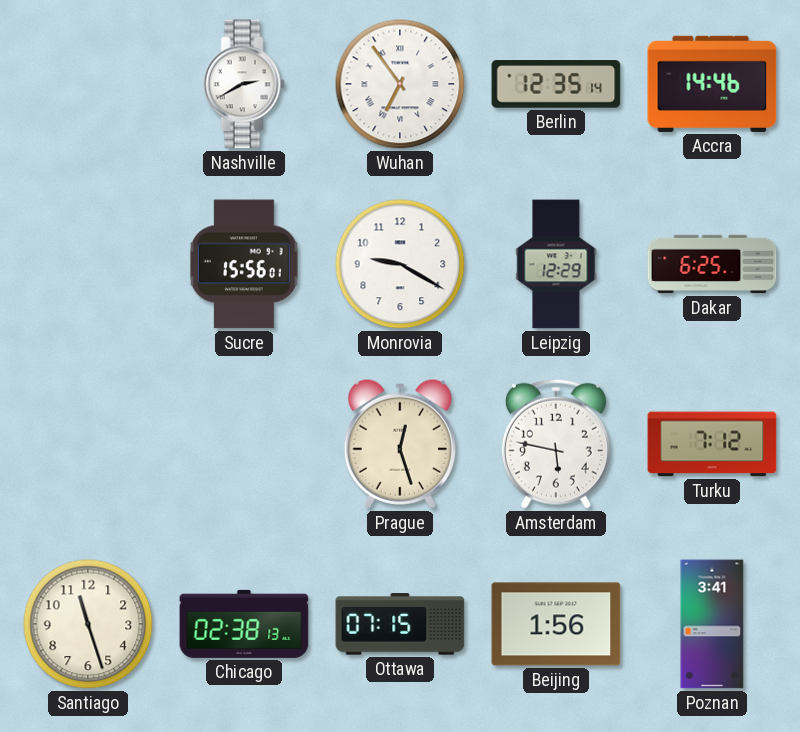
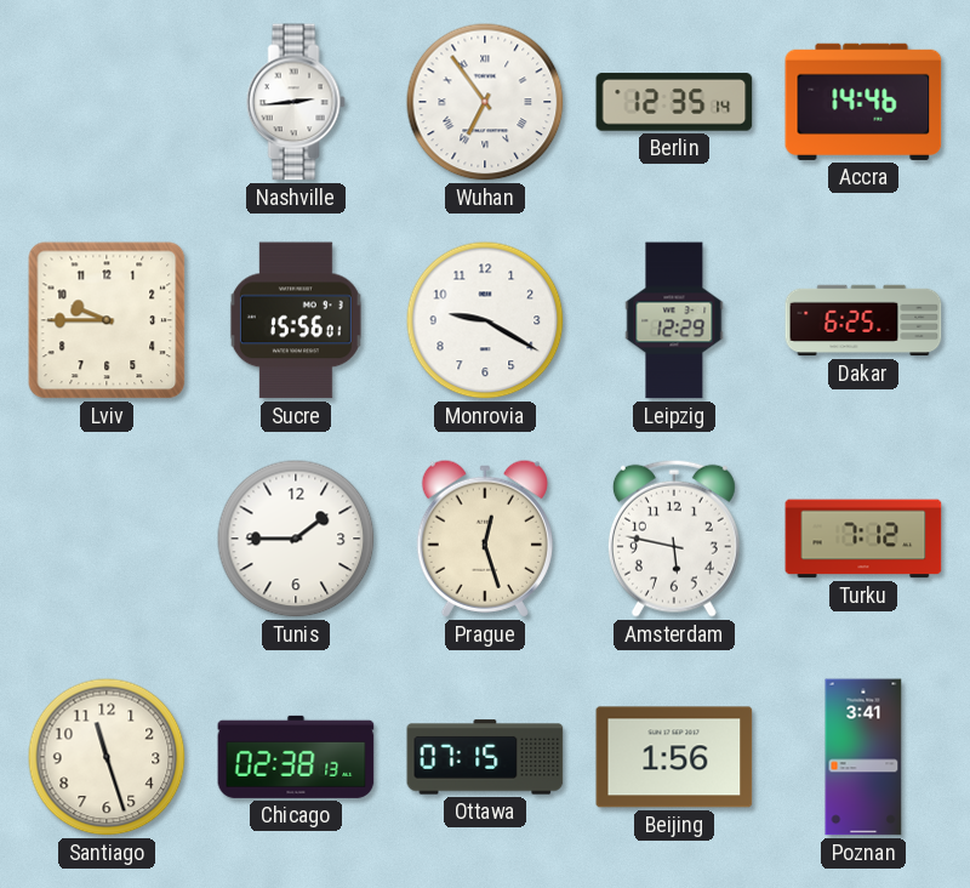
Nashville: 2:40 -> 2:44
Lviv: none -> 9:45
Tunis: none -> 1:45
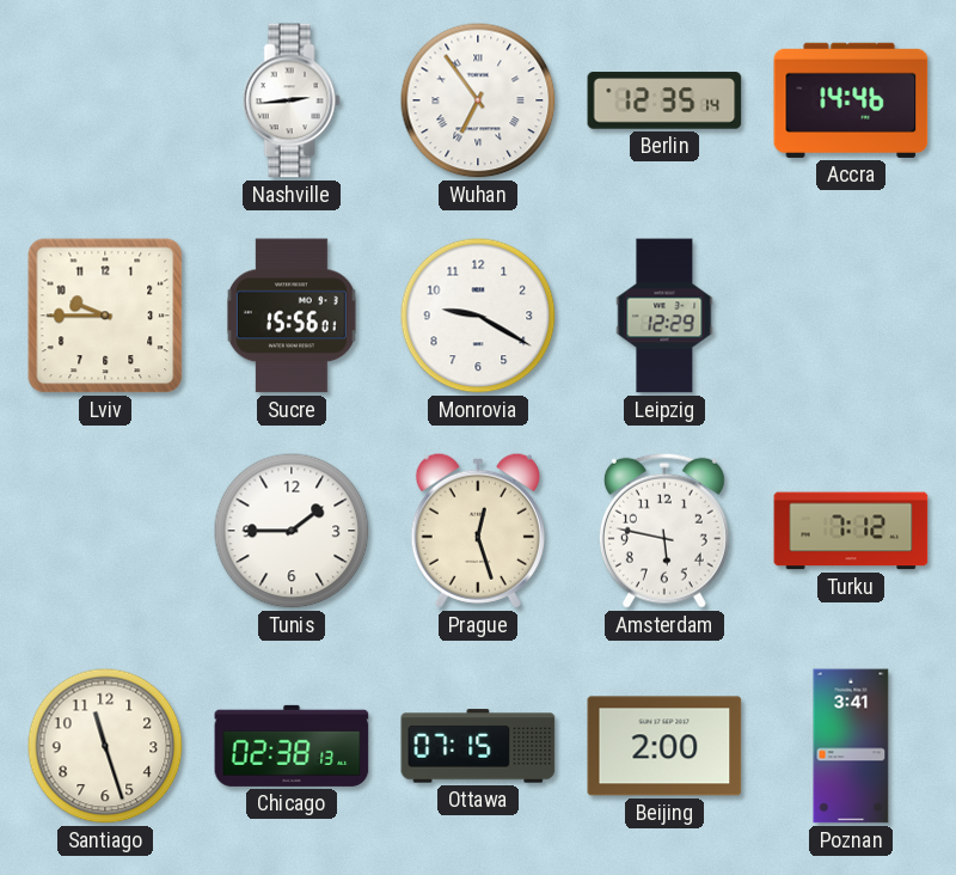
Dakar: 6:25 -> none
Beijing: 1:56 -> 2:00
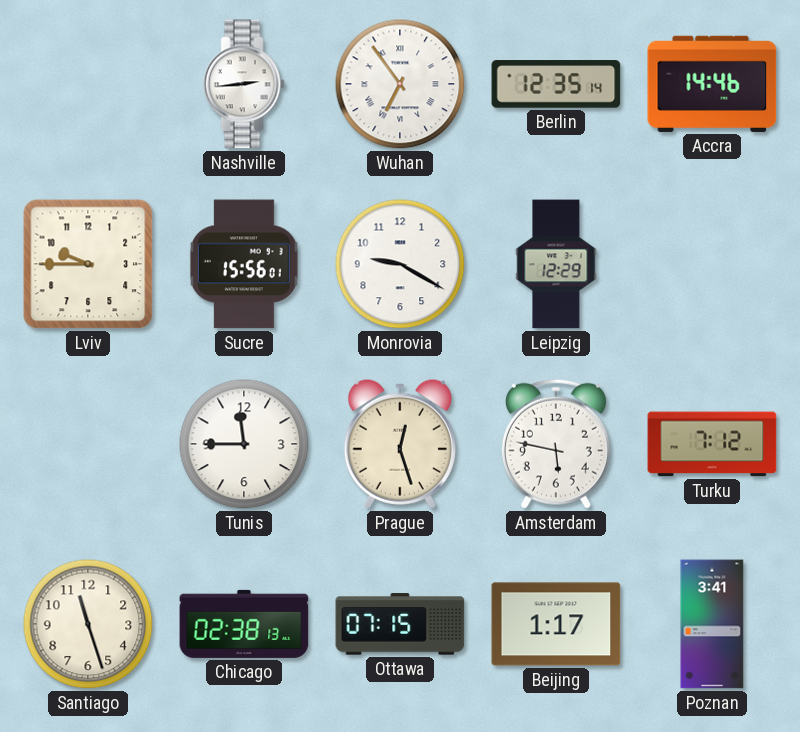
Tunis: 1:45 -> 11:45
Beijing: 2:00 -> 1:17
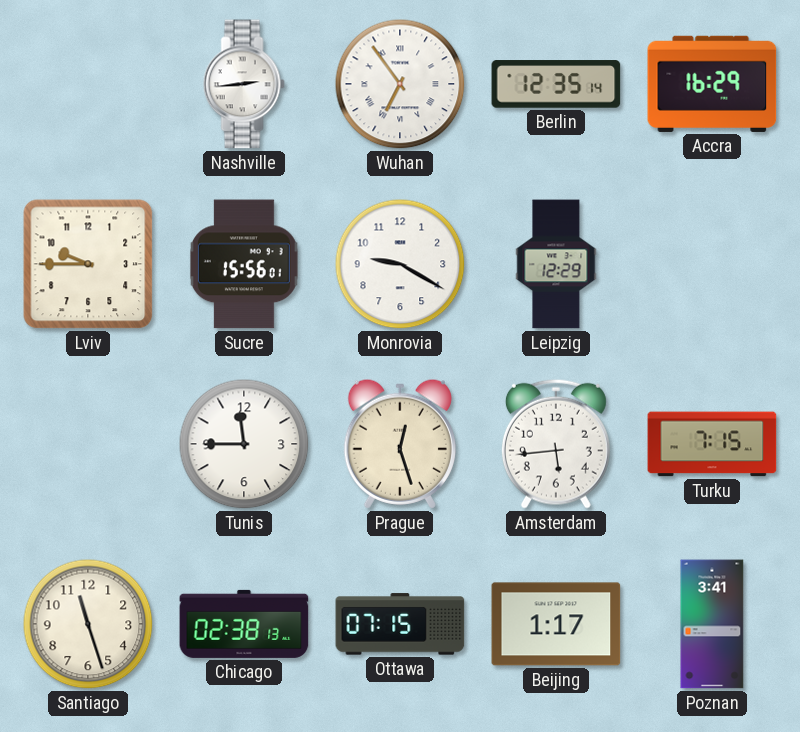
Accra: 14:46 -> 16:29
Amsterdam: 5:47 -> 5:44
Turku: 7:12 -> 7:15
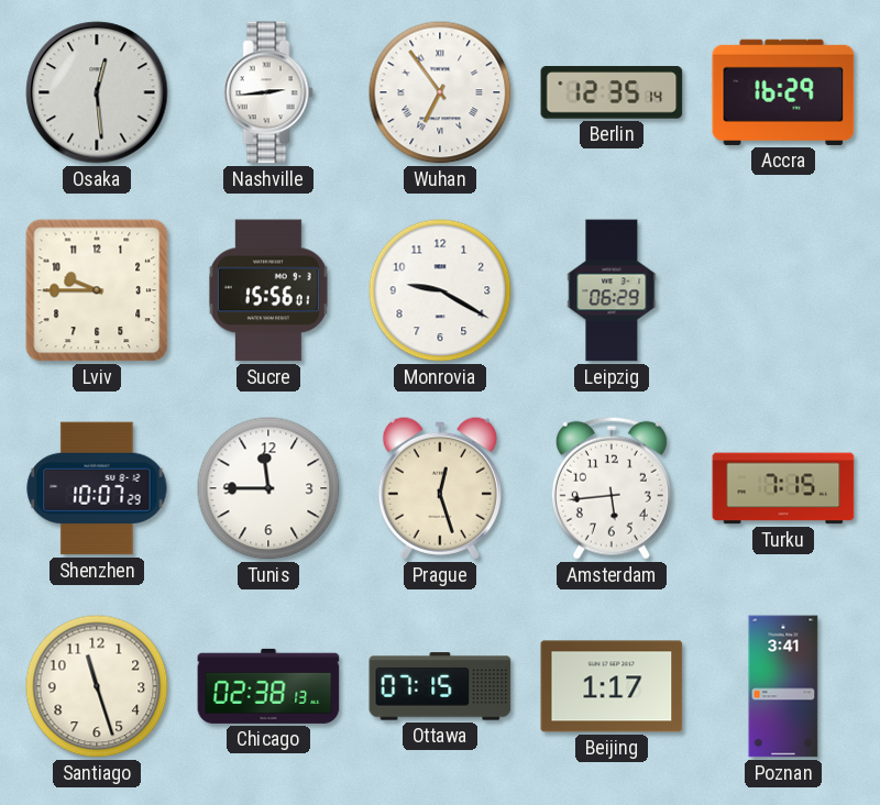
Osaka: none -> 12:29
Leipzig: 12:29 -> 06:29
Shenzhen: none -> 10:07
